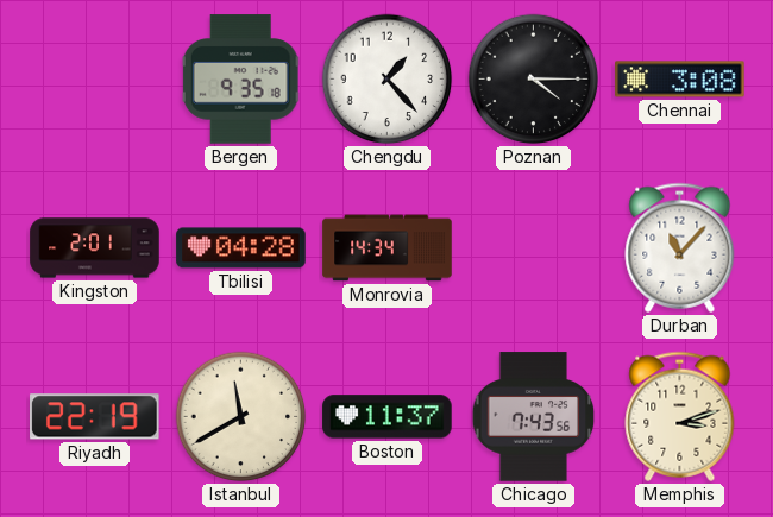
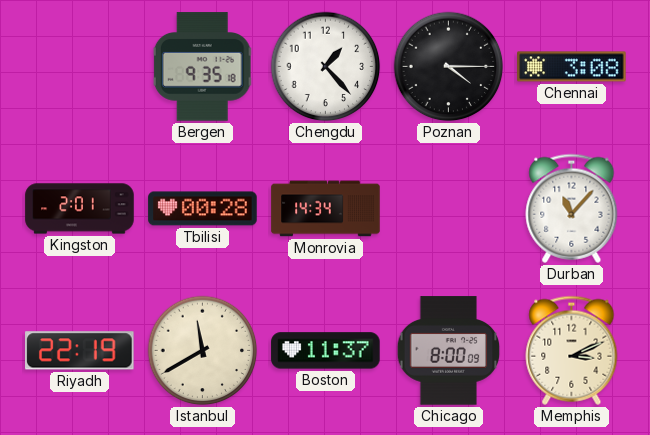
Tbilisi: 04:28 -> 00:28
Chicago: 7:43 -> 8:00
Memphis: 3:12 -> 3:11
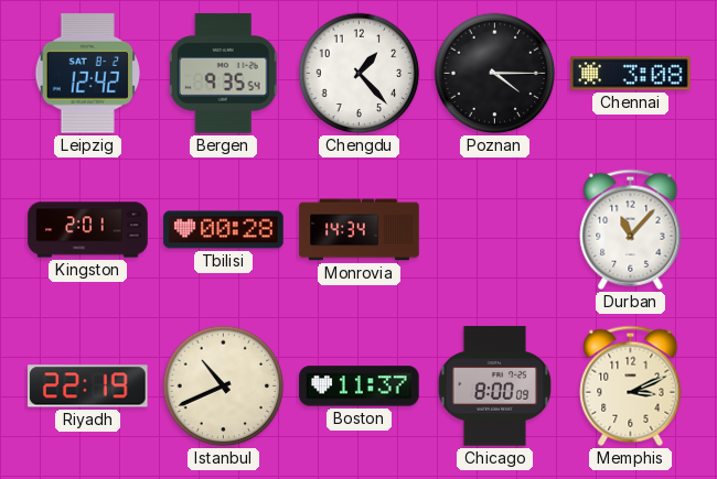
Leipzig: none -> 12:42
Bergen: 9:35:18 -> 9:35:54
Istanbul: 11:40 -> 10:41
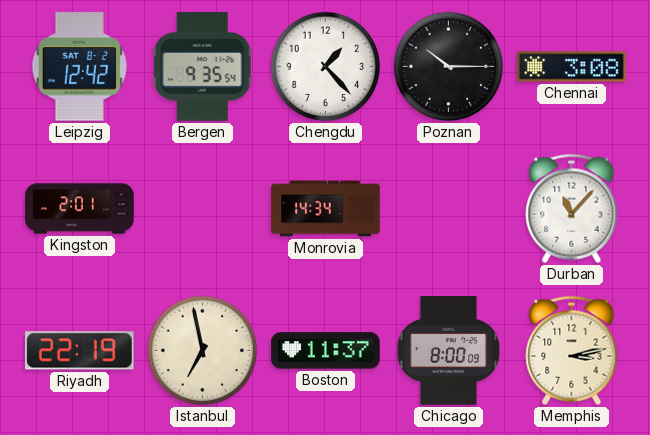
Poznan: 4:15 -> 10:15
Tbilisi: 00:28 -> none
Istanbul: 10:41 -> 6:58
Memphis: 3:11 -> 3:13
